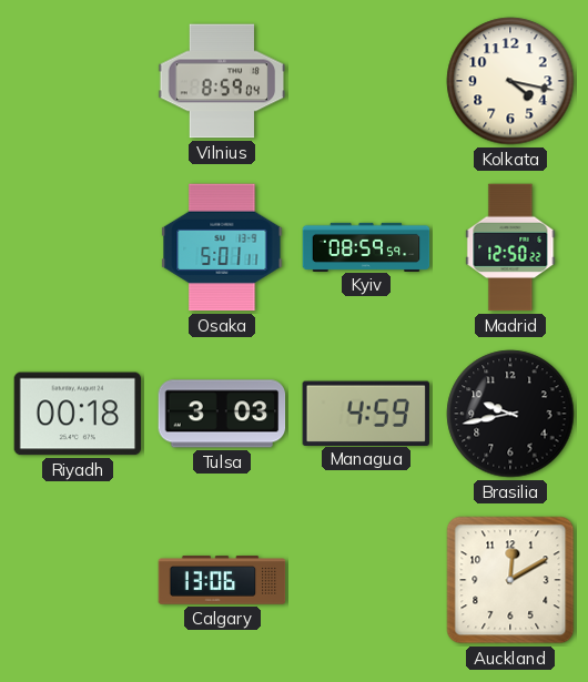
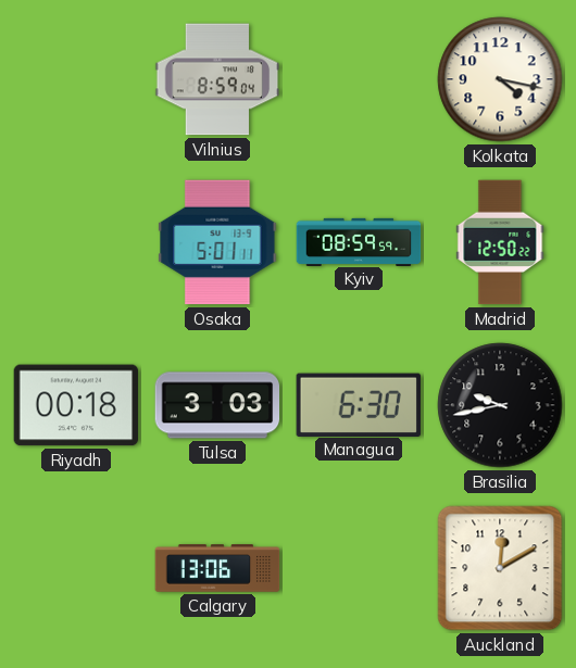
Managua: 4:59 -> 6:30
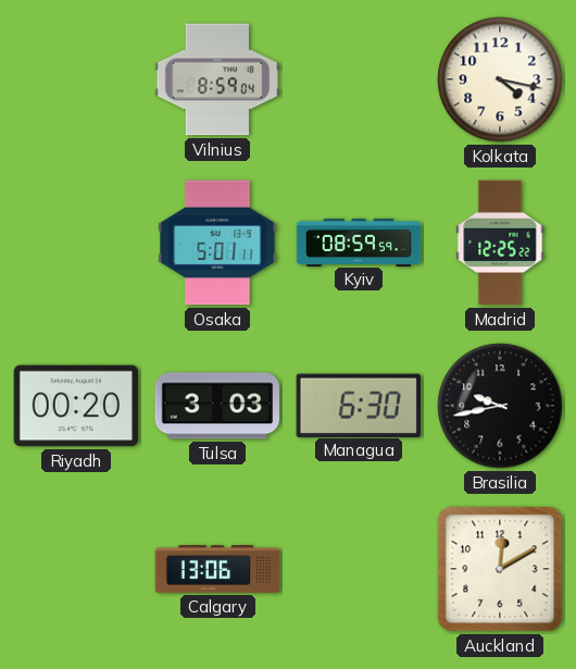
Madrid: 12:50 -> 12:25
Riyadh: 00:18 -> 00:20
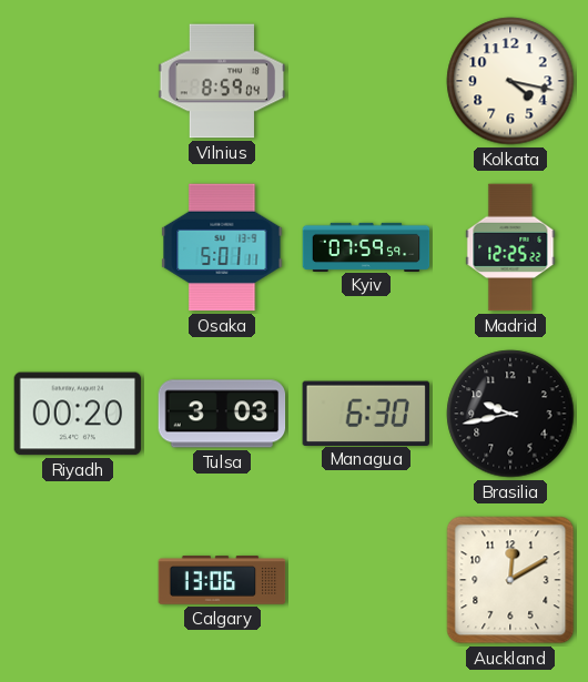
Kyiv: 08:59 -> 07:59
